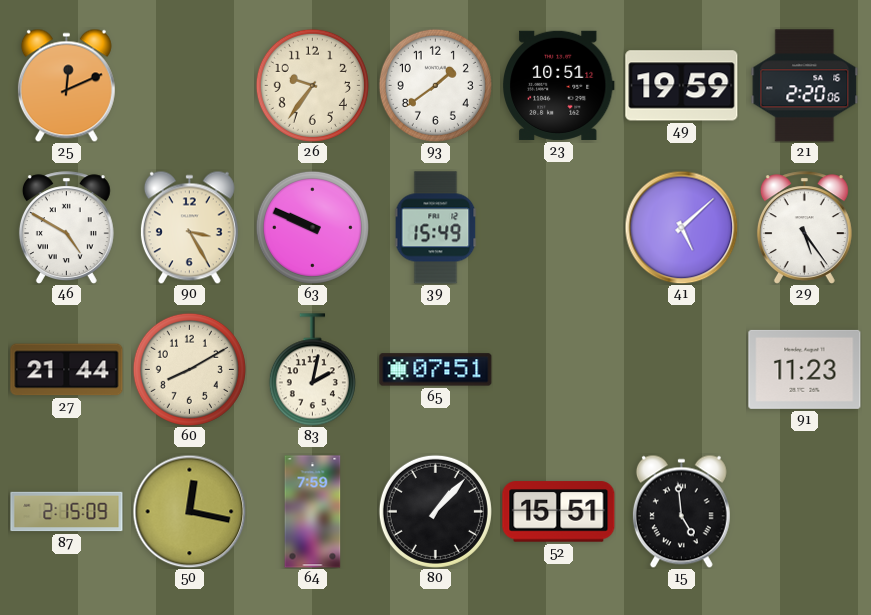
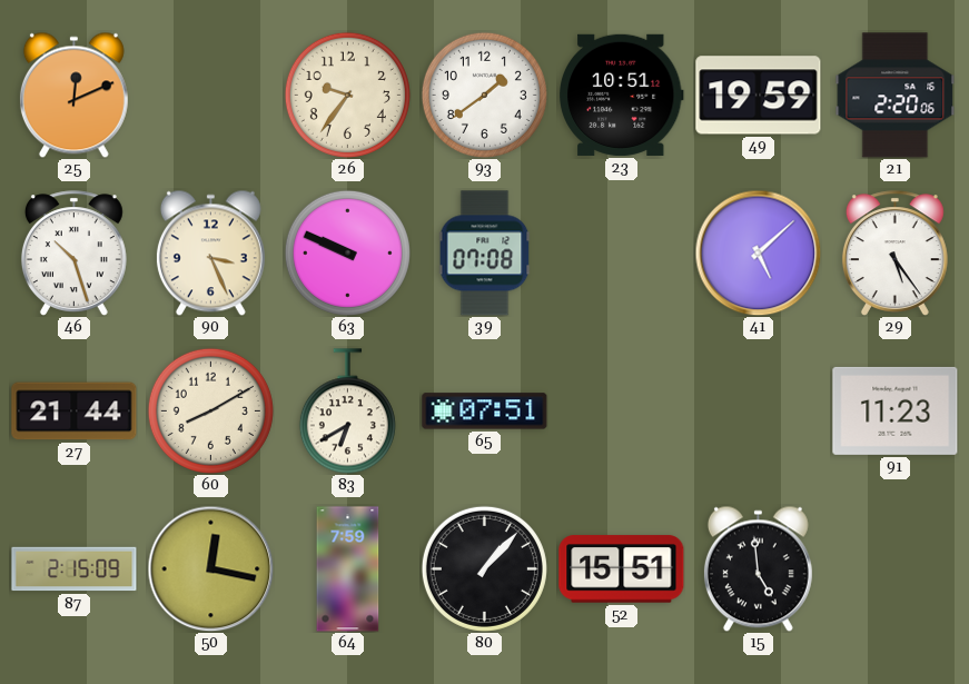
46: 4:50 -> 10:27
90: 3:25 -> 3:26
39: 15:49 -> 07:08
83: 2:02 -> 6:40
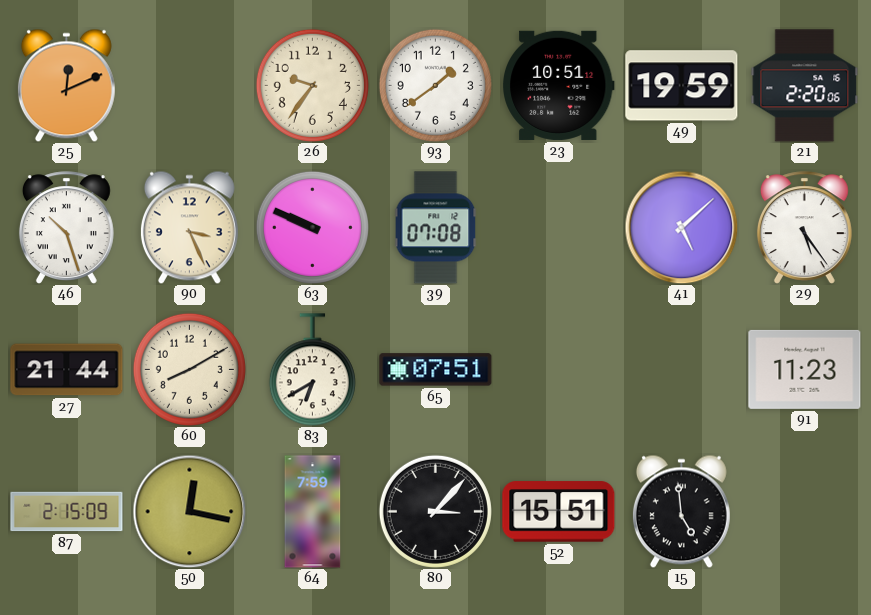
80: 1:07 -> 3:07
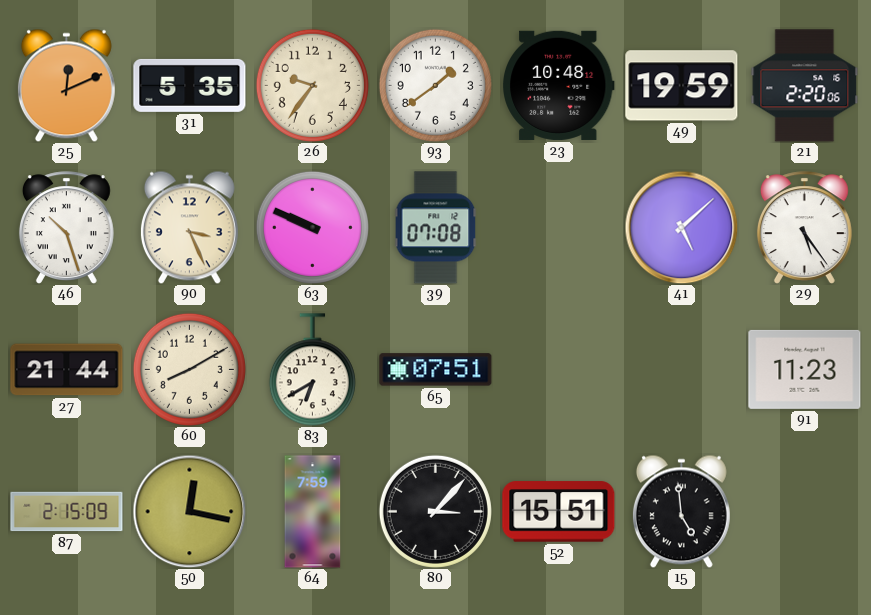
31: none -> 5:35
23: 10:51 -> 10:48
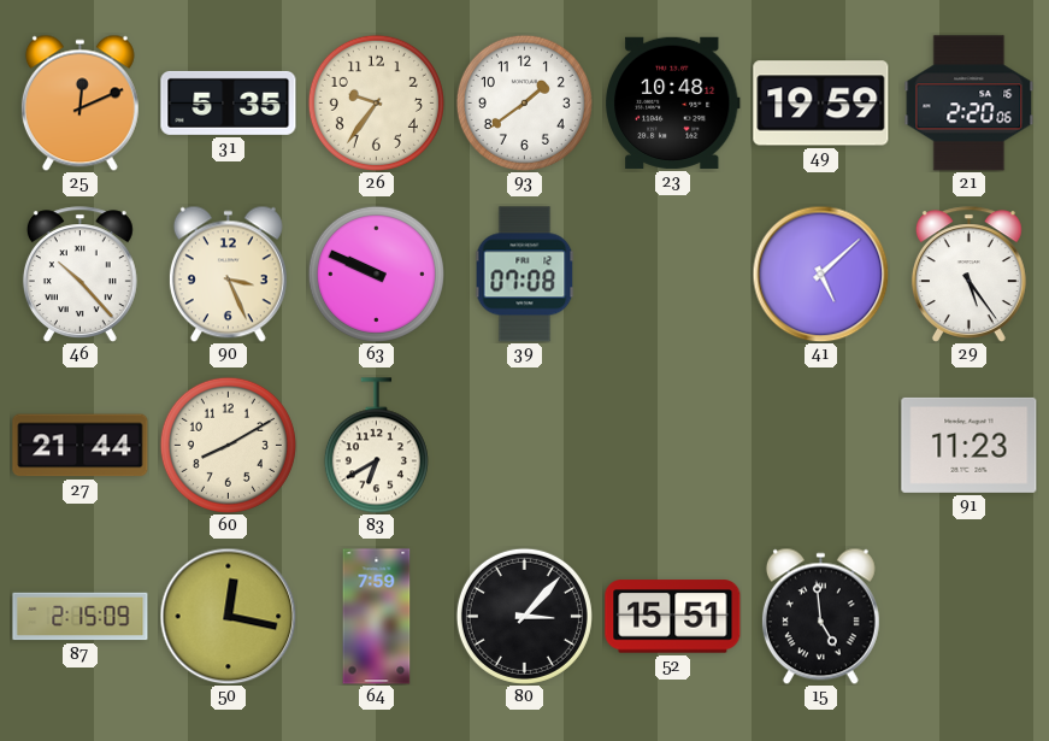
46: 10:27 -> 10:23
65: 07:51 -> none
